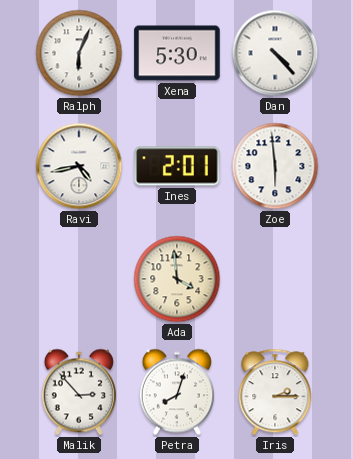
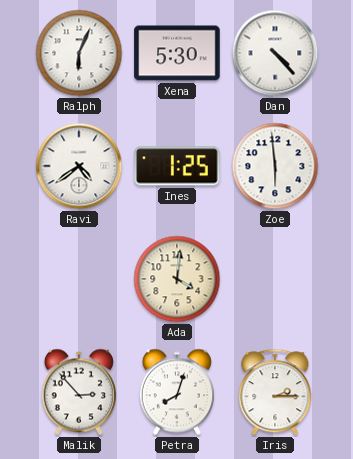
Ravi: 4:43 -> 4:39
Ines: 2:01 -> 1:25
Ada: 3:59 -> 4:01
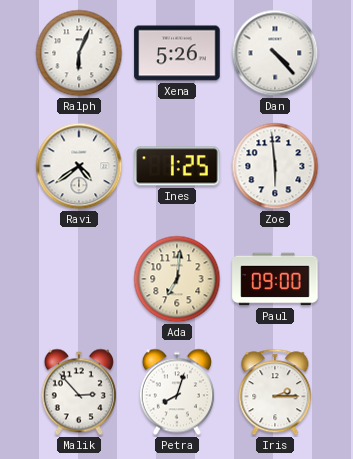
Xena: 5:30 -> 5:26
Ada: 4:01 -> 7:01
Paul: none -> 09:00
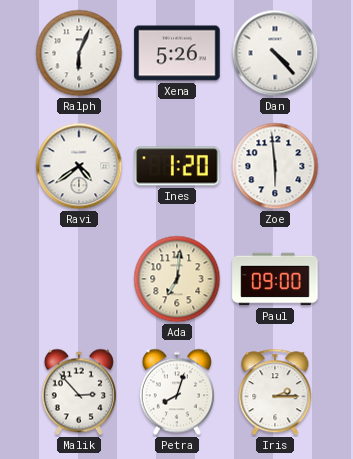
Ines: 1:25 -> 1:20
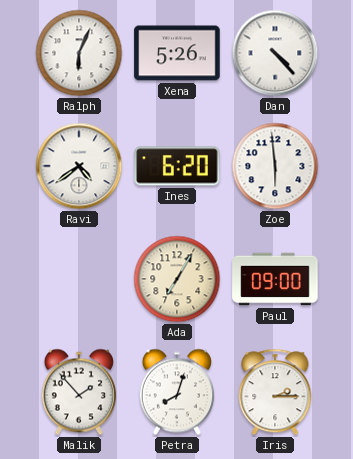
Ines: 1:20 -> 6:20
Ada: 7:01 -> 7:05
Malik: 2:53 -> 1:53
